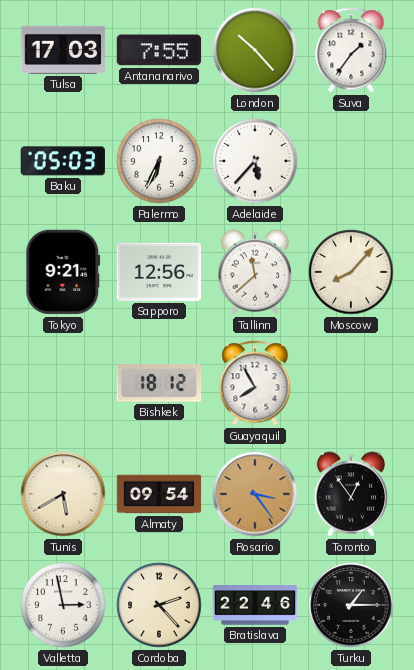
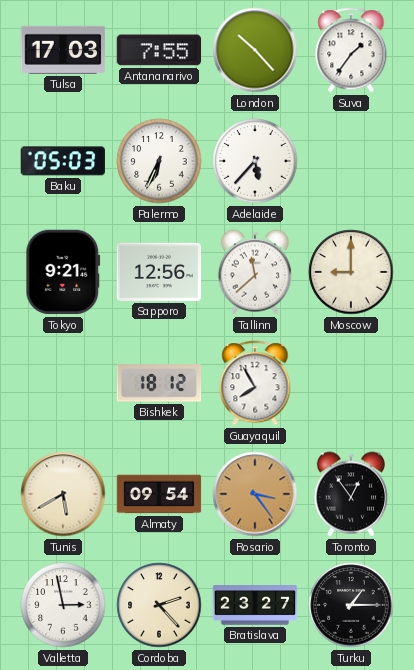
Moscow: 8:07 -> 9:00
Bratislava: 22:46 -> 23:27
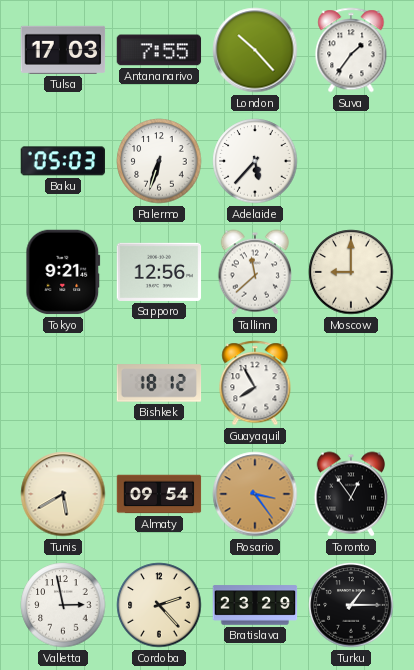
Palermo: 6:34 -> 6:33
Bratislava: 23:27 -> 23:29
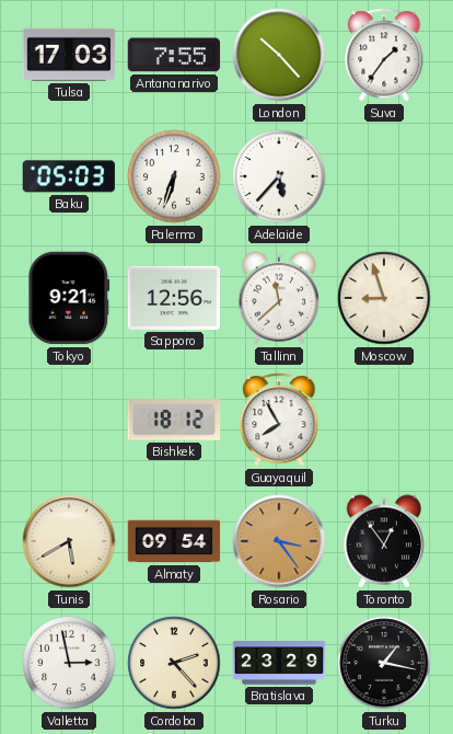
Moscow: 9:00 -> 8:57
Turku: 1:15 -> 1:17
